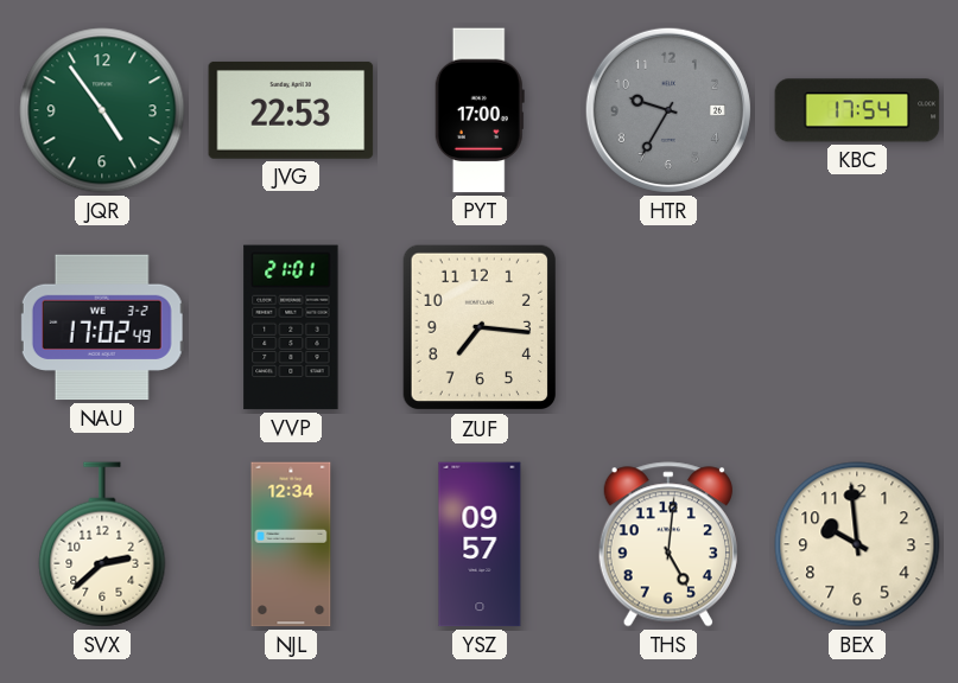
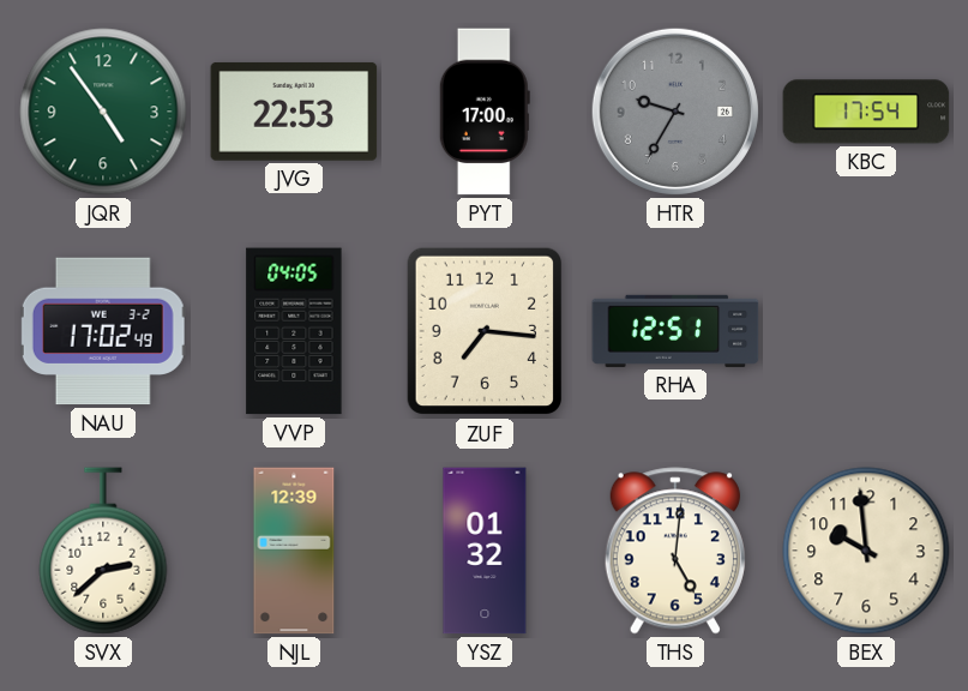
VVP: 21:01 -> 04:05
RHA: none -> 12:51
NJL: 12:34 -> 12:39
YSZ: 09:57 -> 01:32
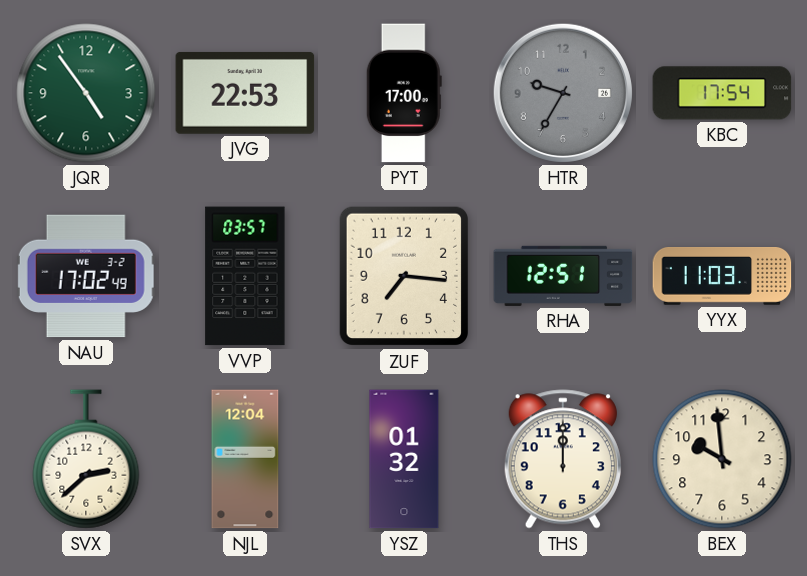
VVP: 04:05 -> 03:57
YYX: none -> 11:03
NJL: 12:39 -> 12:04
THS: 5:01 -> 12:00
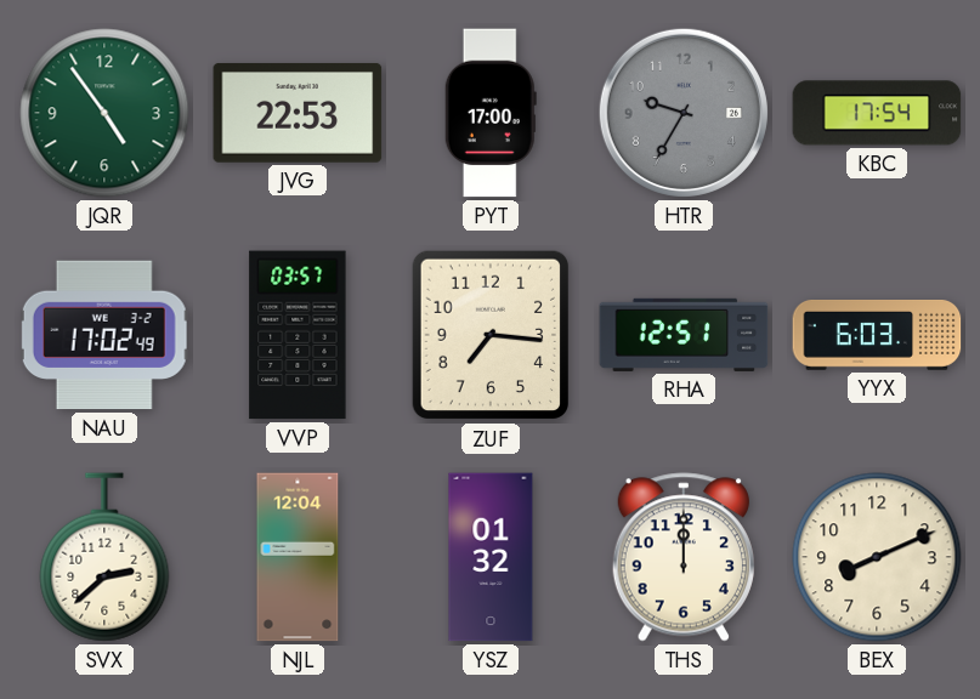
YYX: 11:03 -> 6:03
BEX: 9:59 -> 8:11
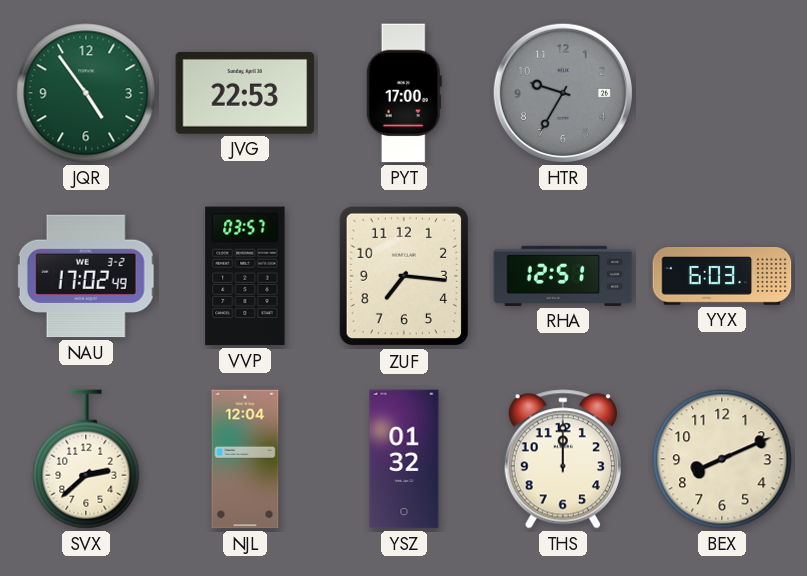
KBC: 17:54 -> none
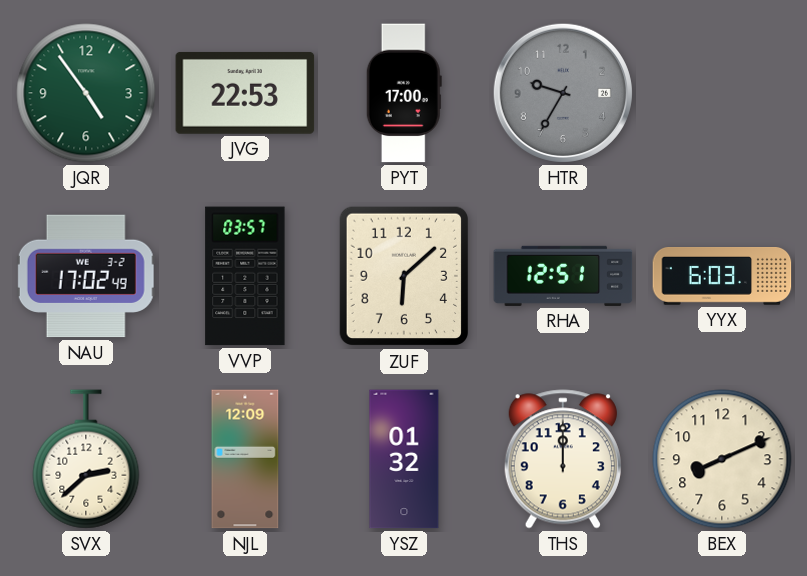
ZUF: 7:16 -> 6:08
NJL: 12:04 -> 12:09
